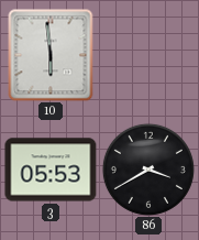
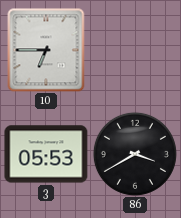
10: 5:59 -> 6:45
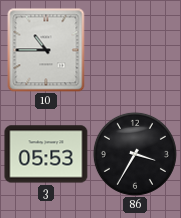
10: 6:45 -> 10:45
86: 3:40 -> 3:35
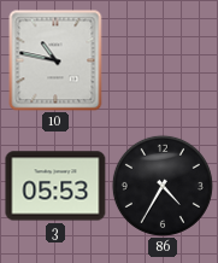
10: 10:45 -> 10:47
86: 3:35 -> 4:35
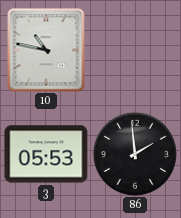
86: 4:35 -> 1:59
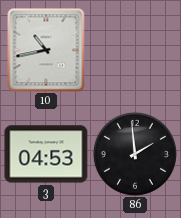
10: 10:47 -> 10:43
3: 05:53 -> 04:53
